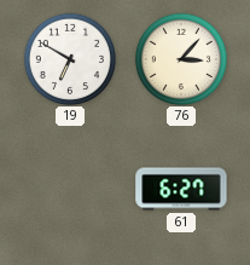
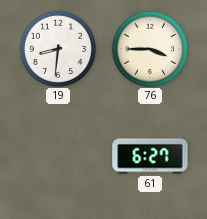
19: 6:50 -> 8:31
76: 3:07 -> 3:45
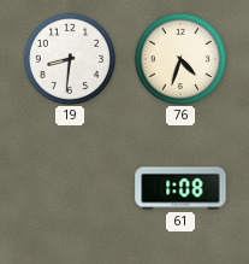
76: 3:45 -> 4:33
61: 6:27 -> 1:08
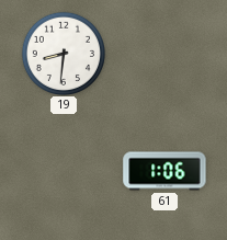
76: 4:33 -> none
61: 1:08 -> 1:06
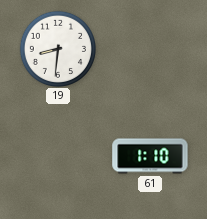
61: 1:06 -> 1:10
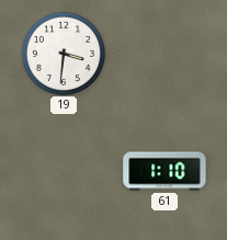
19: 8:31 -> 3:31
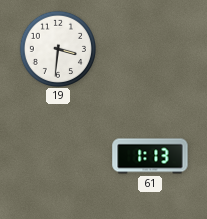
61: 1:10 -> 1:13
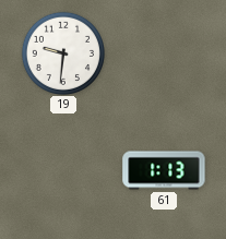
19: 3:31 -> 9:31
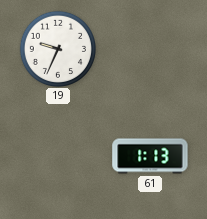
19: 9:31 -> 9:34
